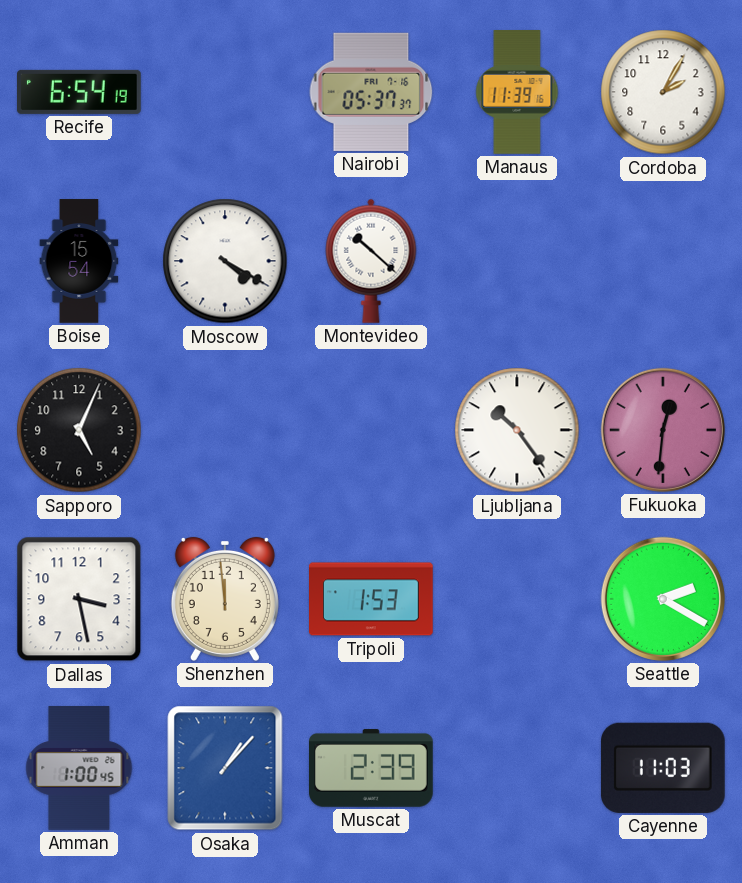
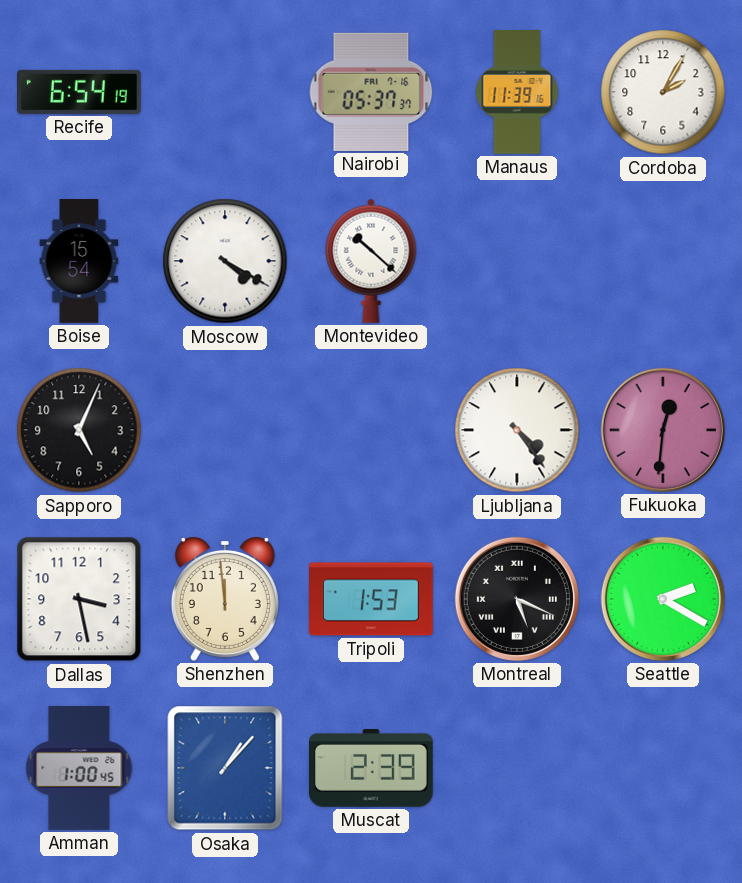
Ljubljana: 10:24 -> 4:24
Montreal: none -> 5:19
Cayenne: 11:03 -> none
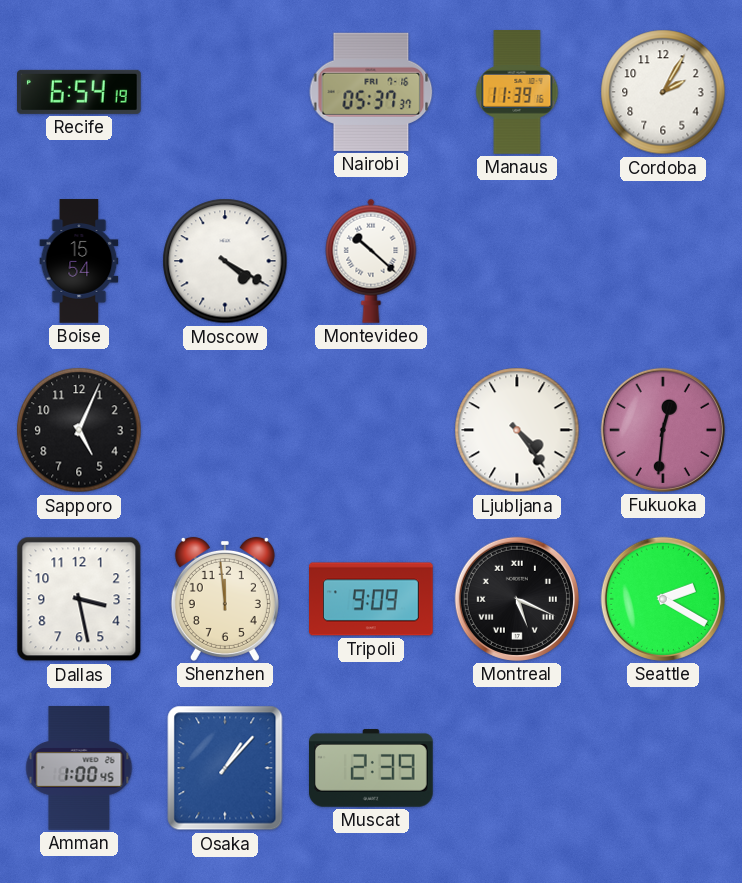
Tripoli: 1:53 -> 9:09
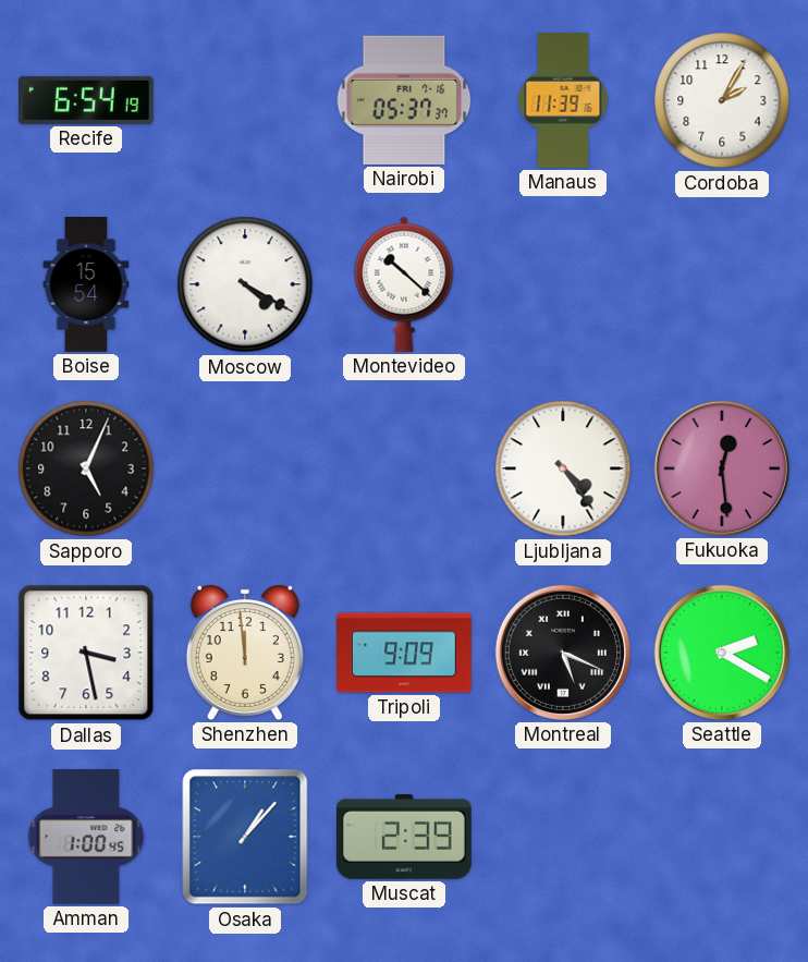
Fukuoka: 12:31 -> 12:29
